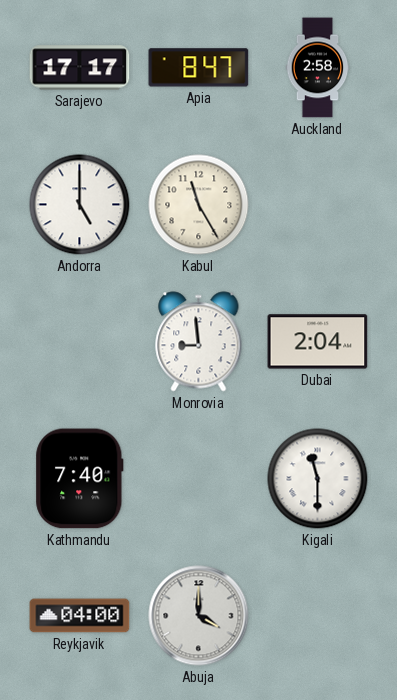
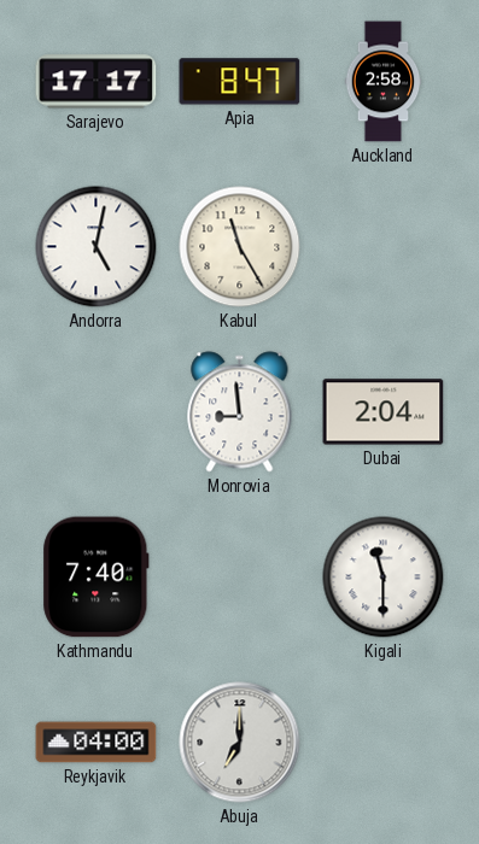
Andorra: 5:00 -> 5:02
Abuja: 4:00 -> 7:00
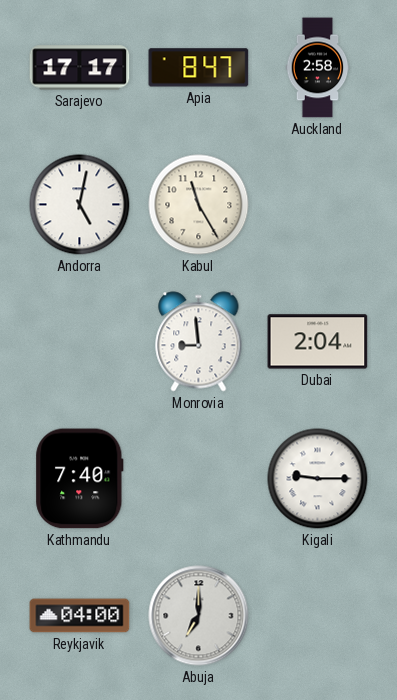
Kigali: 11:30 -> 9:15
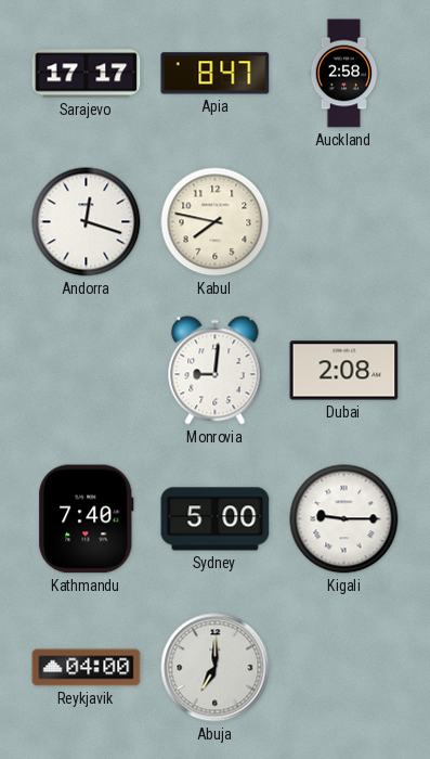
Andorra: 5:02 -> 12:18
Kabul: 11:25 -> 7:47
Monrovia: 8:59 -> 9:01
Dubai: 2:04 -> 2:08
Sydney: none -> 5:00
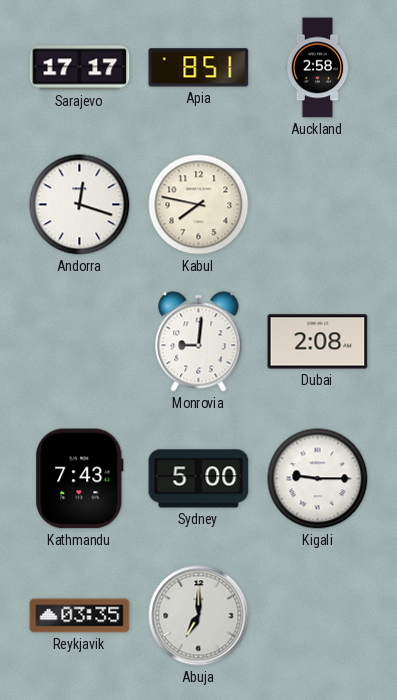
Apia: 8:47 -> 8:51
Kathmandu: 7:40 -> 7:43
Reykjavik: 04:00 -> 03:35
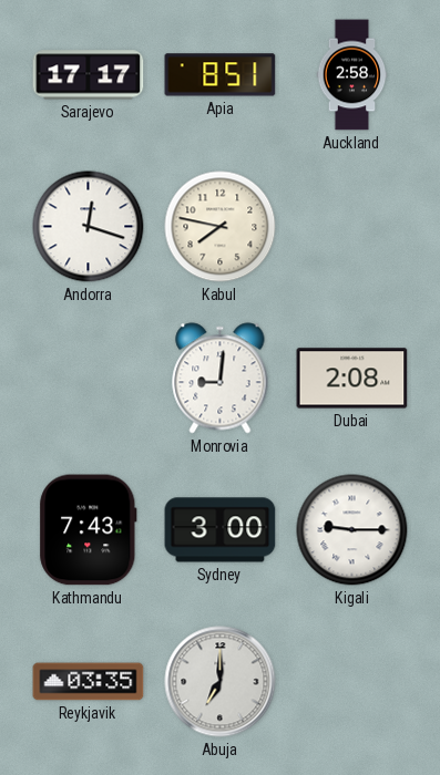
Sydney: 5:00 -> 3:00
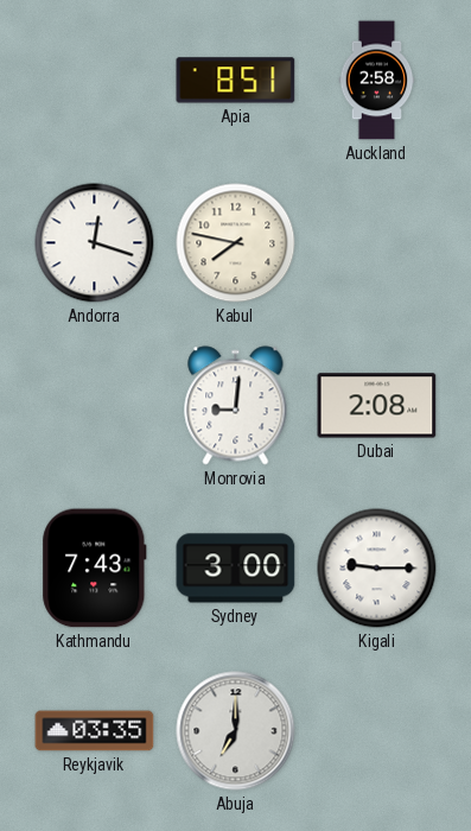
Sarajevo: 17:17 -> none
